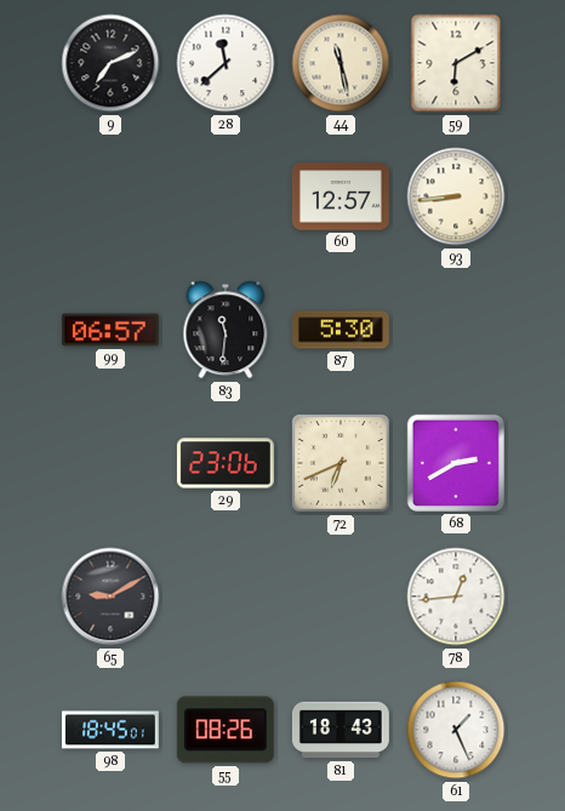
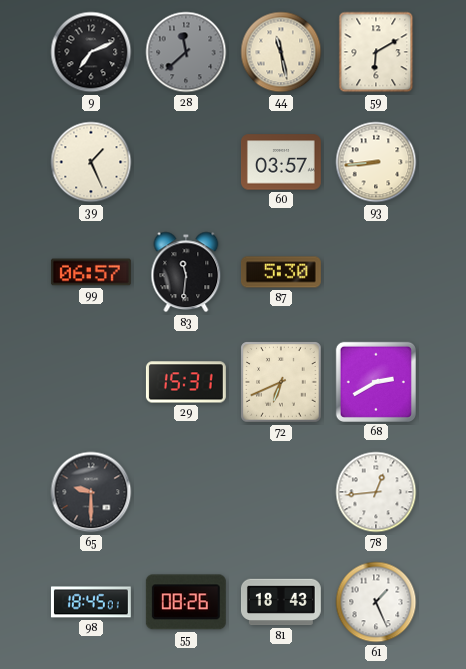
28 dial: white -> grey
39: none -> 1:26
60: 12:57 -> 03:57
29: 23:06 -> 15:31
65: 9:10 -> 9:30
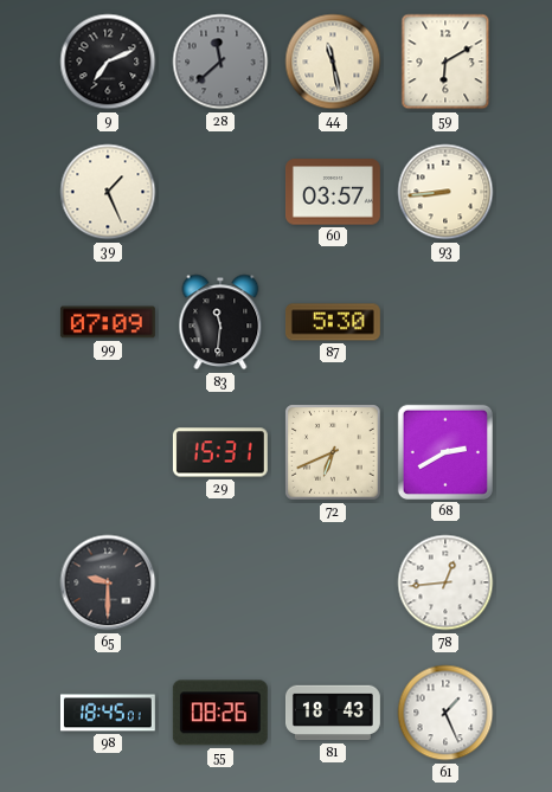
99: 06:57 -> 07:09
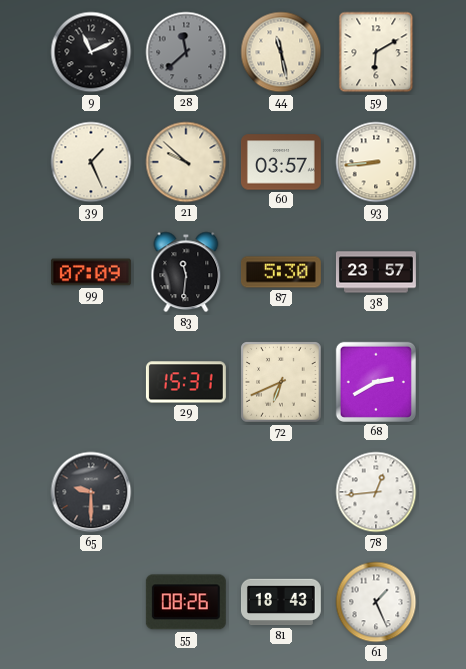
9: 7:11 -> 11:11
21: none -> 9:52
38: none -> 23:57
98: 18:45 -> none
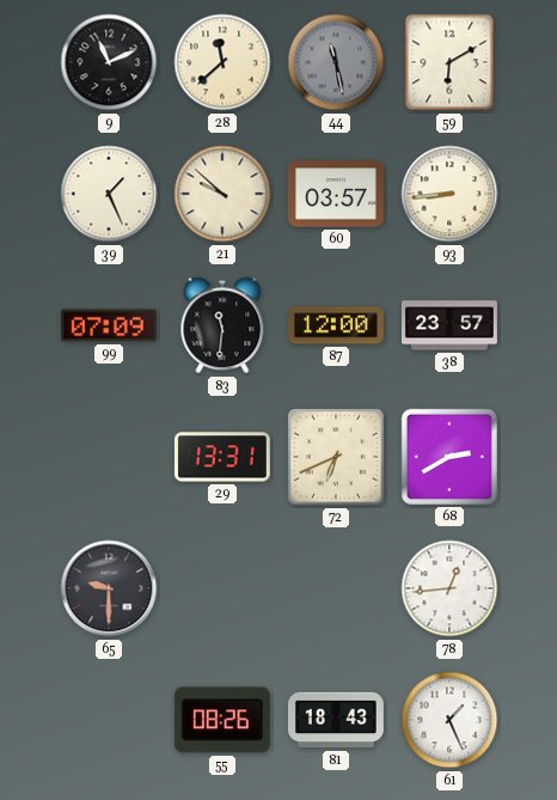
28 dial: grey -> cream
44 dial: cream -> grey
87: 5:30 -> 12:00
29: 15:31 -> 13:31
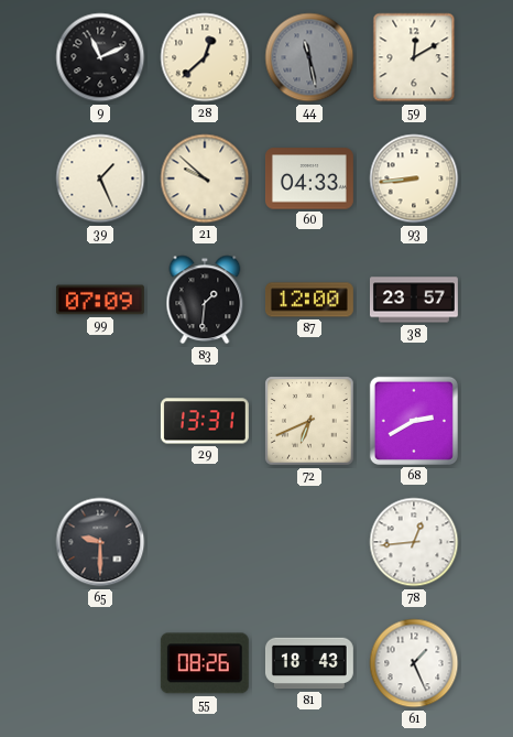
28: 11:38 -> 12:38
59: 6:10 -> 12:10
60: 03:57 -> 04:33
83: 11:31 -> 1:31
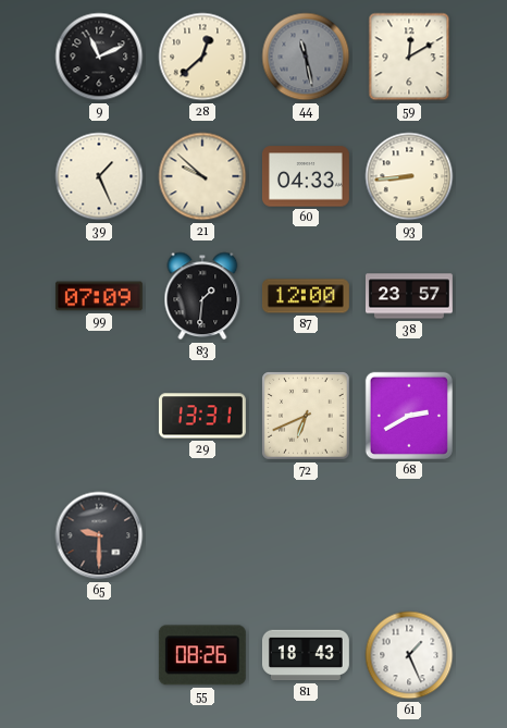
78: 12:44 -> none
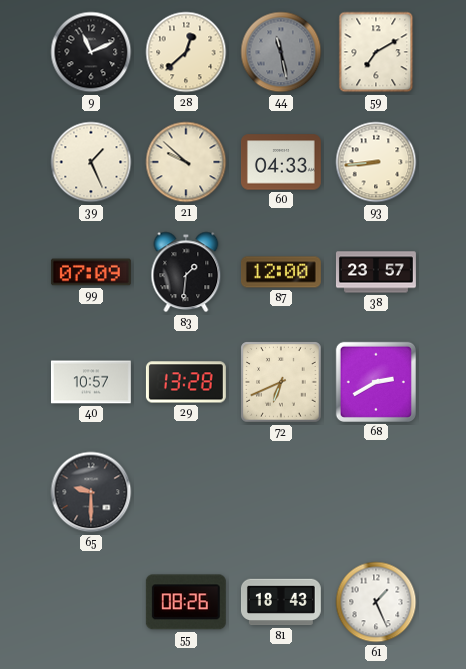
59: 12:10 -> 7:10
40: none -> 10:57
29: 13:31 -> 13:28
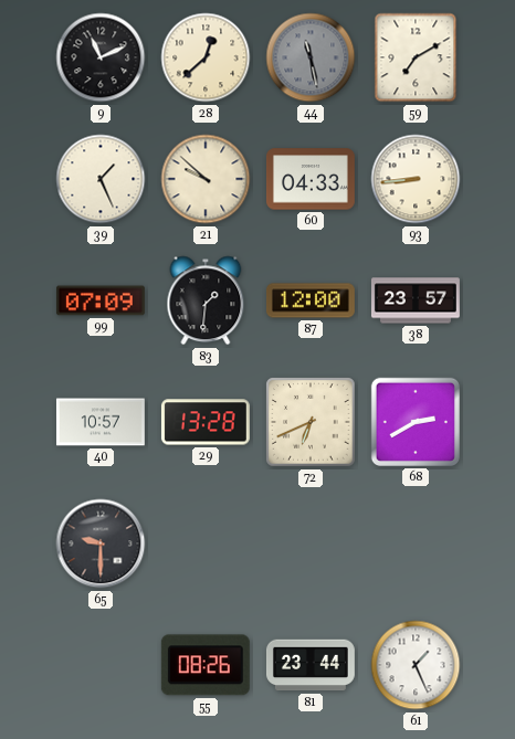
81: 18:43 -> 23:44
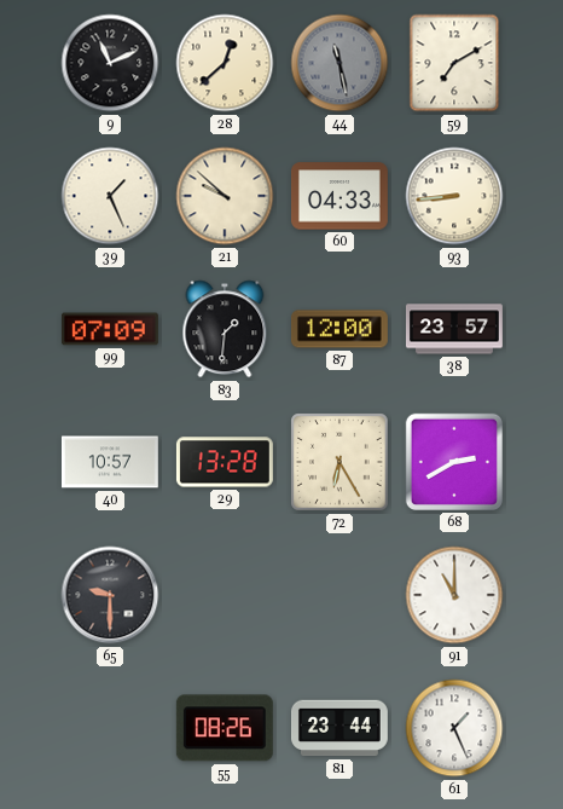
72: 6:41 -> 6:25
91: none -> 11:00
